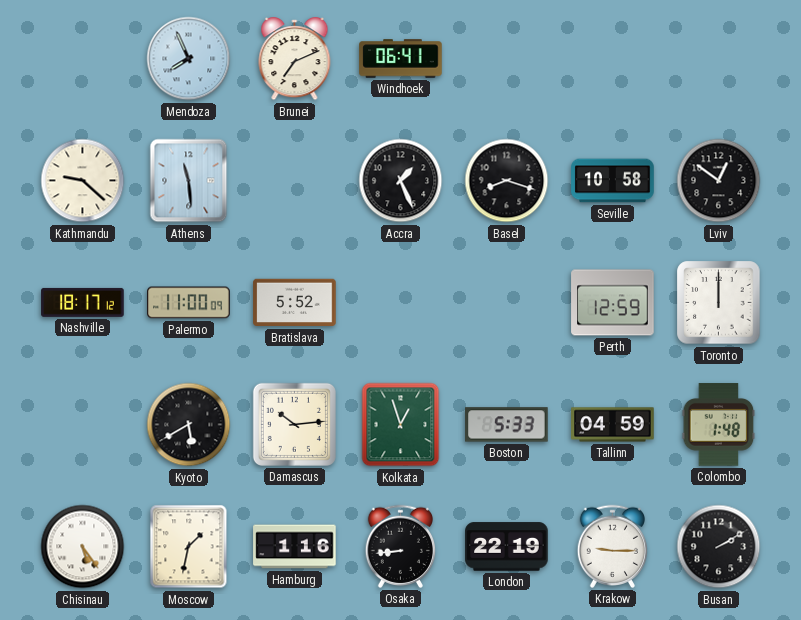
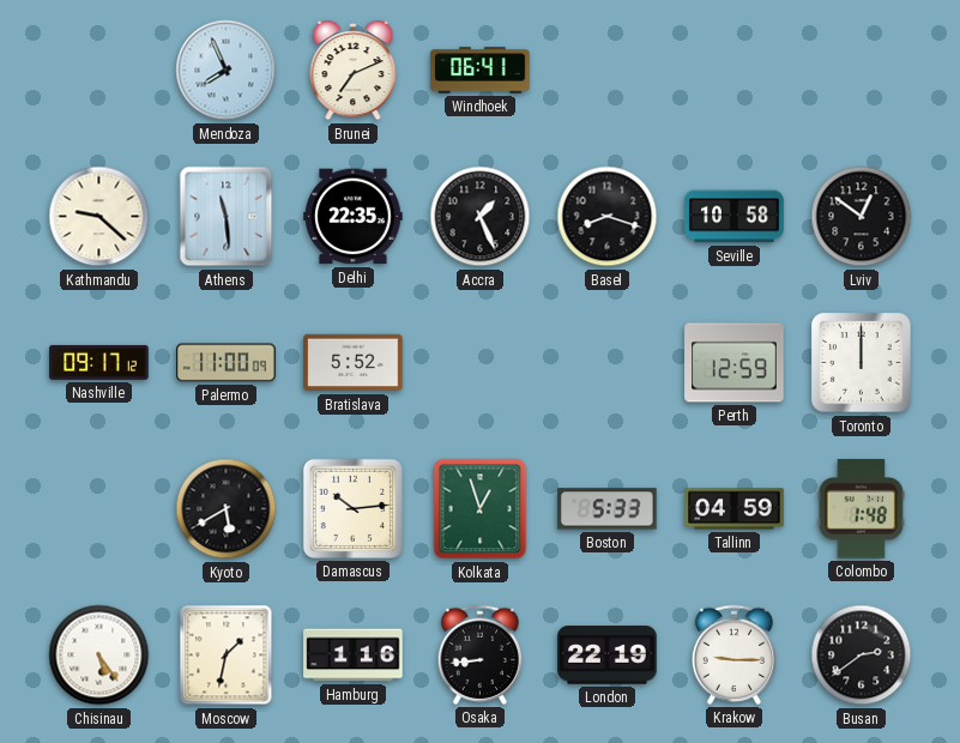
Delhi: none -> 22:35
Nashville: 18:17 -> 09:17
Busan: 2:10 -> 2:39
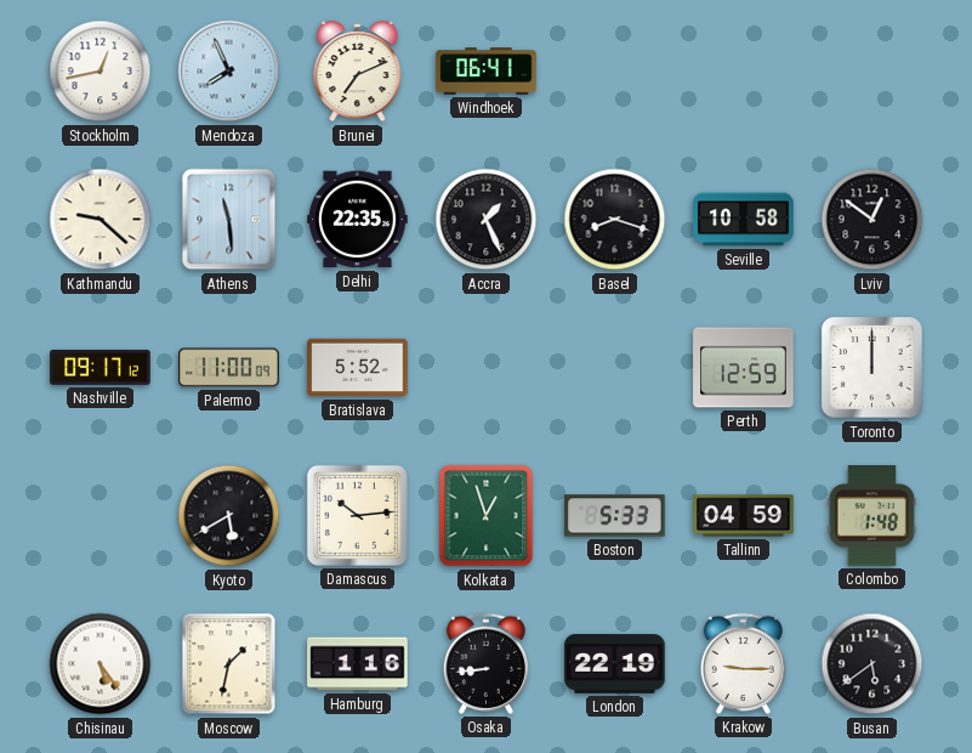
Stockholm: none -> 12:43
Busan: 2:39 -> 5:39
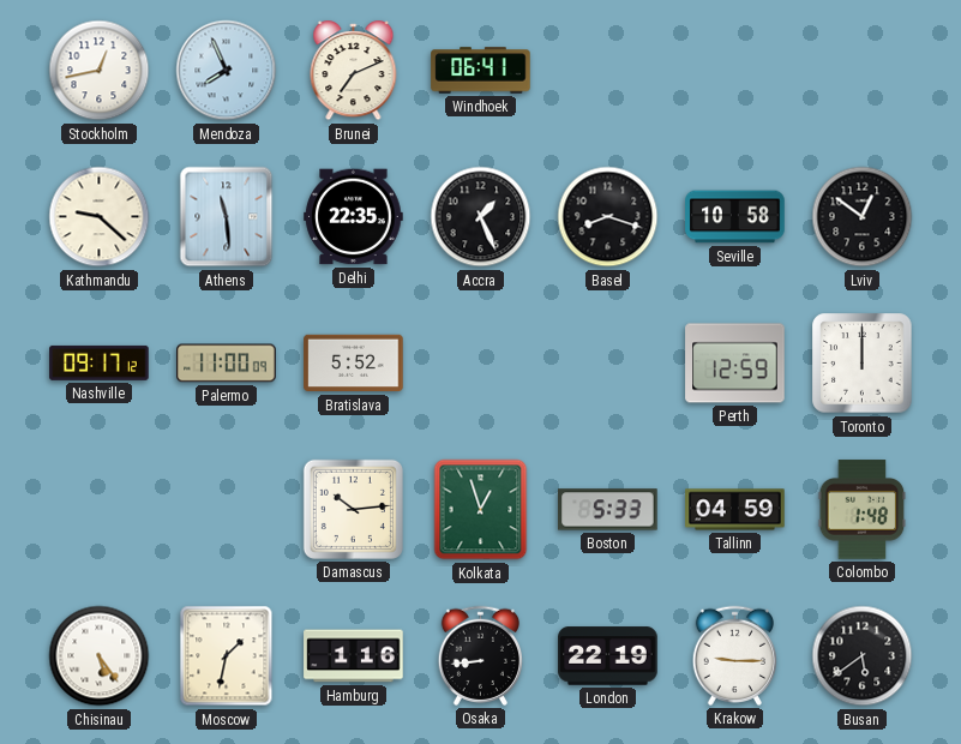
Kyoto: 5:40 -> none
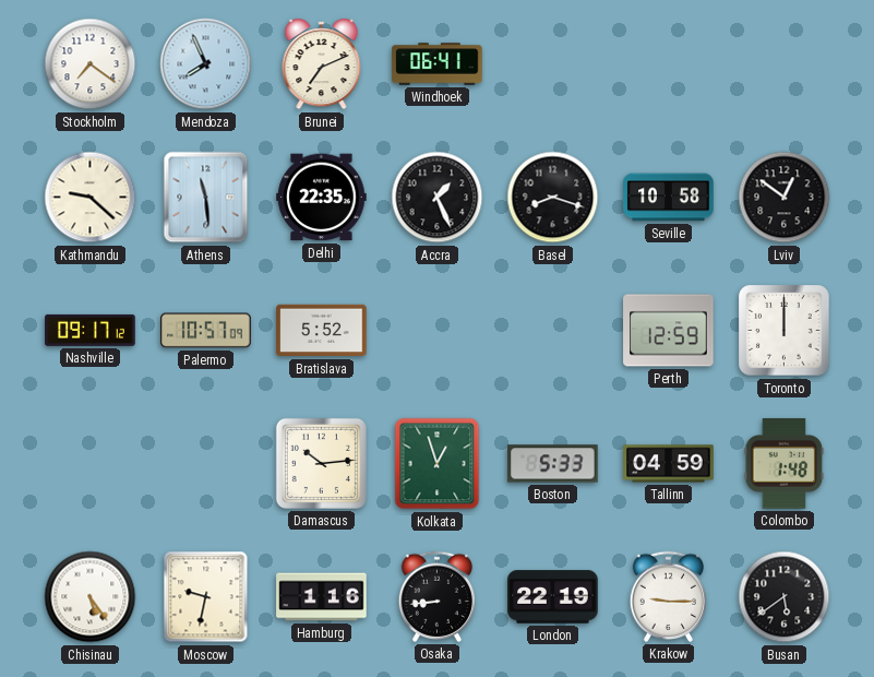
Stockholm: 12:43 -> 7:21
Palermo: 11:00 -> 10:57
Moscow: 1:32 -> 9:32
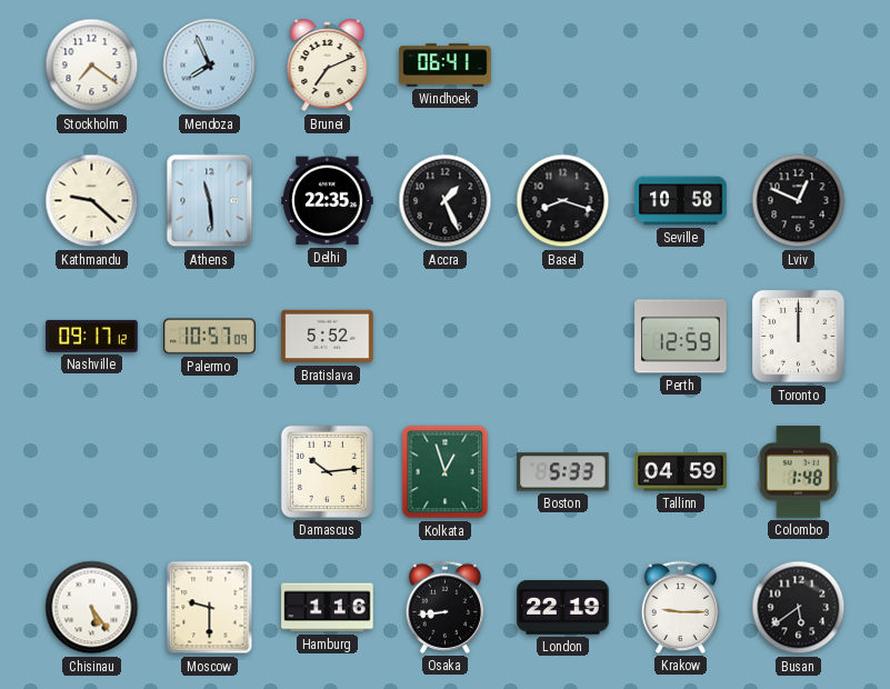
Lviv: 12:51 -> 12:49
Moscow: 9:32 -> 9:30
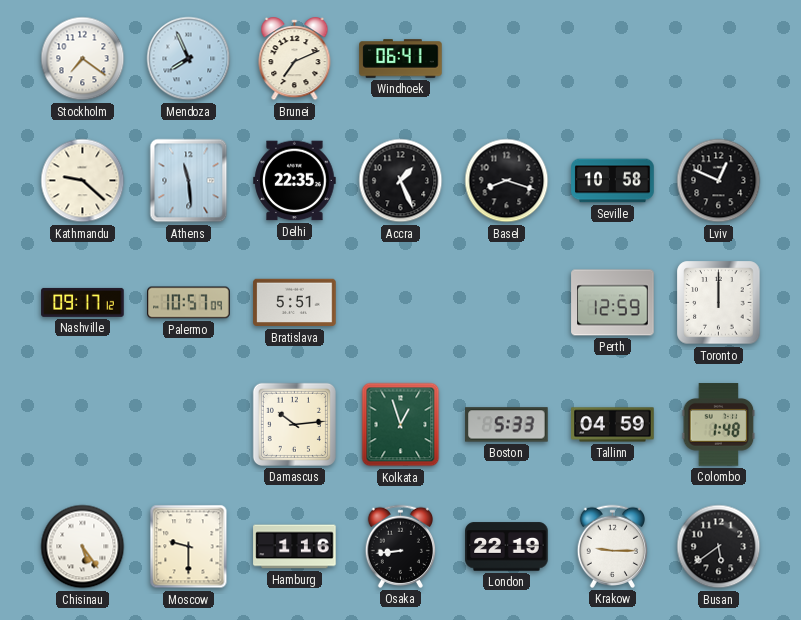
Bratislava: 5:52 -> 5:51
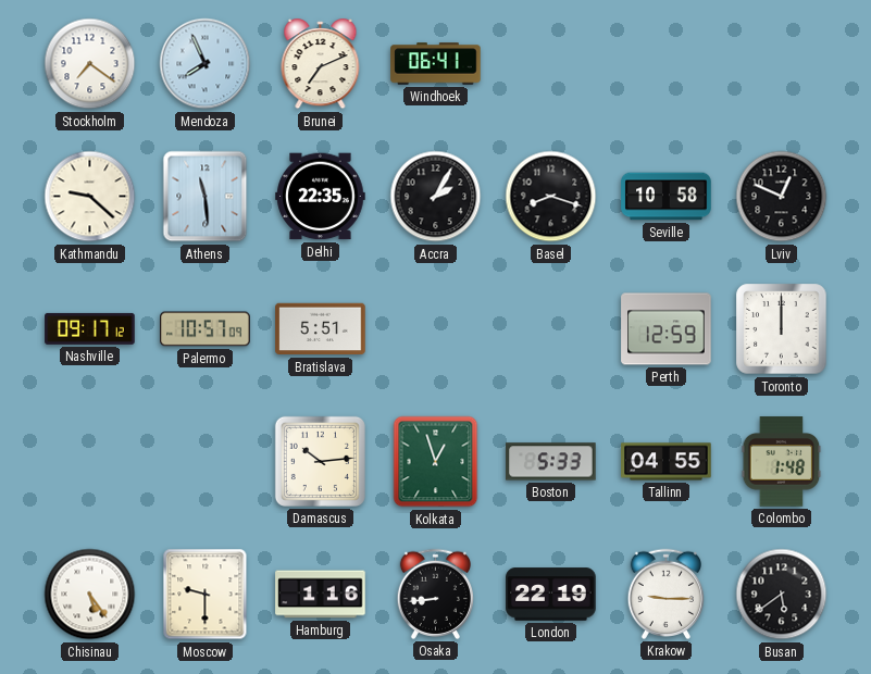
Accra: 1:26 -> 2:05
Tallinn: 04:59 -> 04:55
